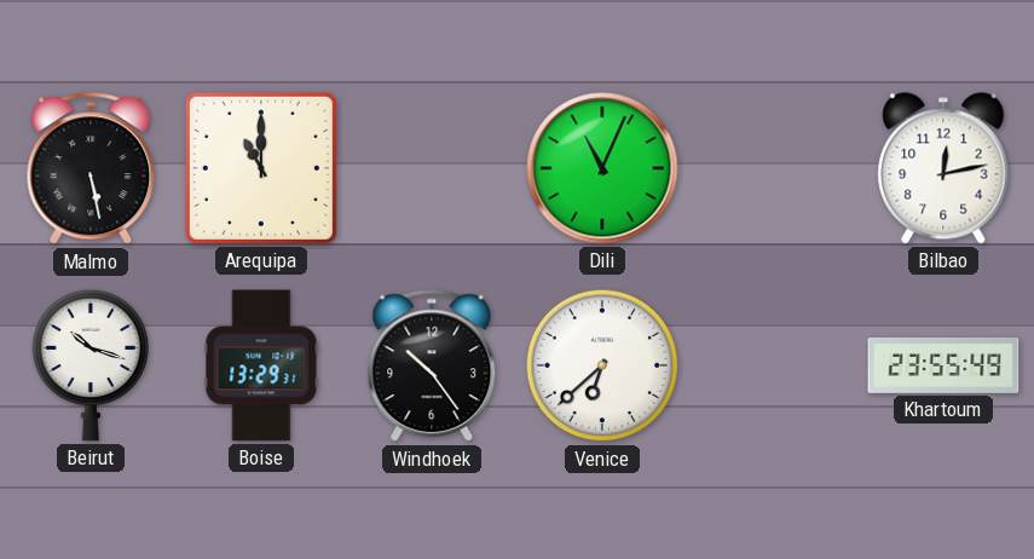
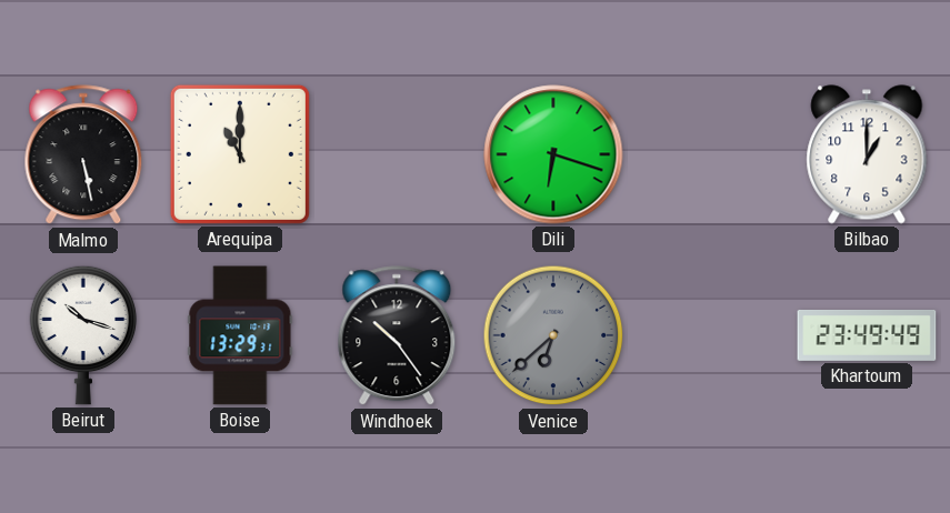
Dili: 11:04 -> 6:18
Bilbao: 12:13 -> 1:00
Venice dial: white -> grey
Khartoum: 23:55 -> 23:49
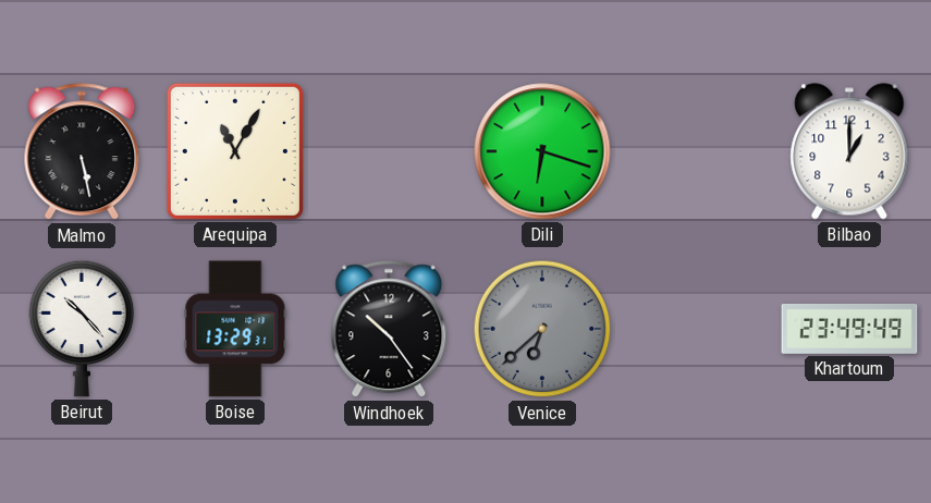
Arequipa: 11:00 -> 11:05
Beirut: 10:18 -> 10:23
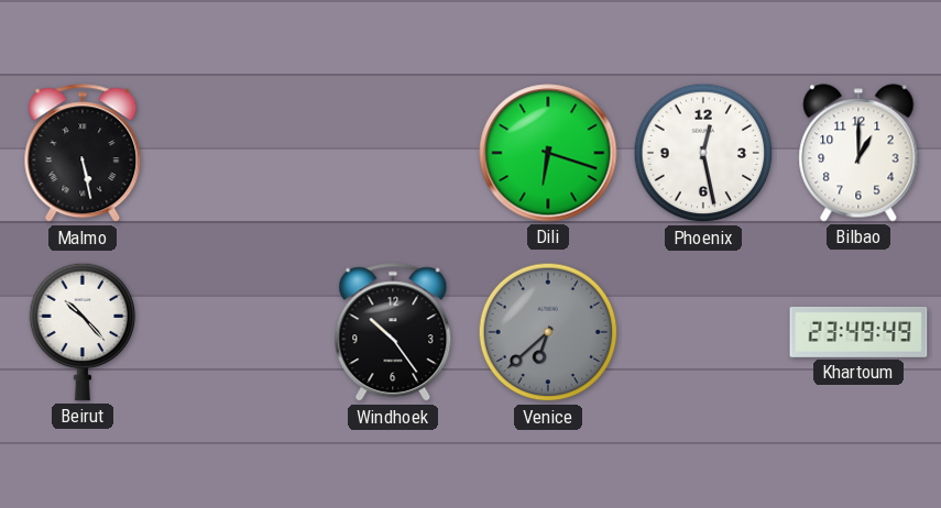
Arequipa: 11:05 -> none
Phoenix: none -> 12:28
Boise: 13:29 -> none
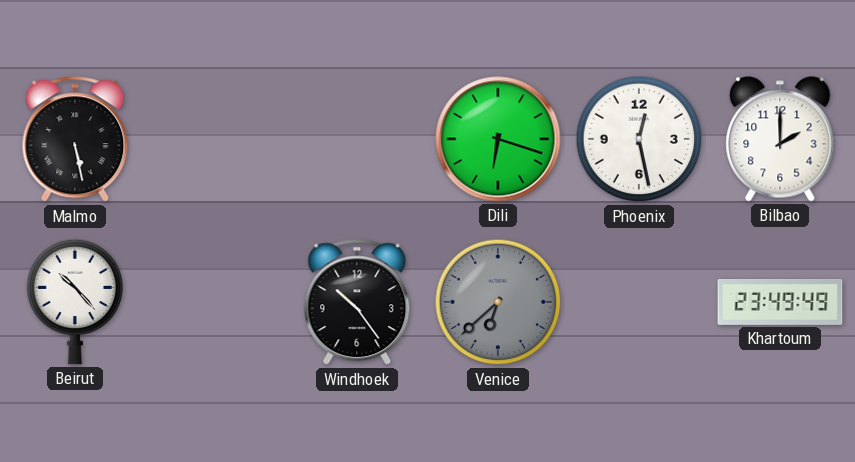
Bilbao: 1:00 -> 2:00
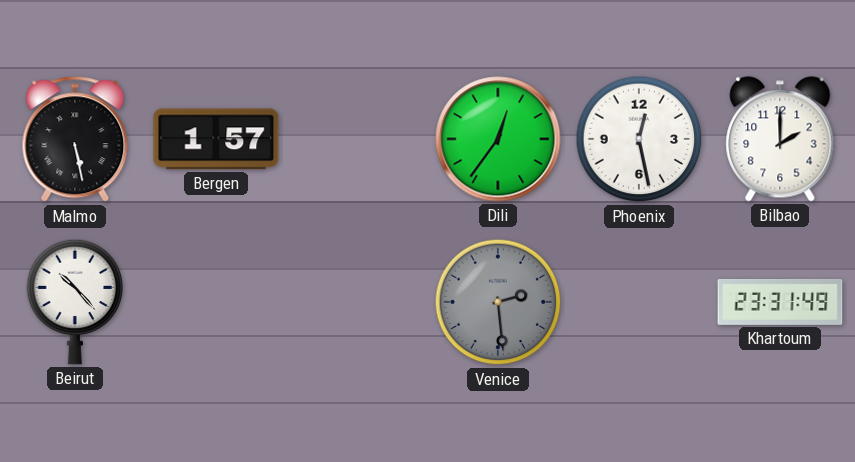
Bergen: none -> 1:57
Dili: 6:18 -> 12:36
Windhoek: 10:24 -> none
Venice: 6:38 -> 2:29
Khartoum: 23:49 -> 23:31
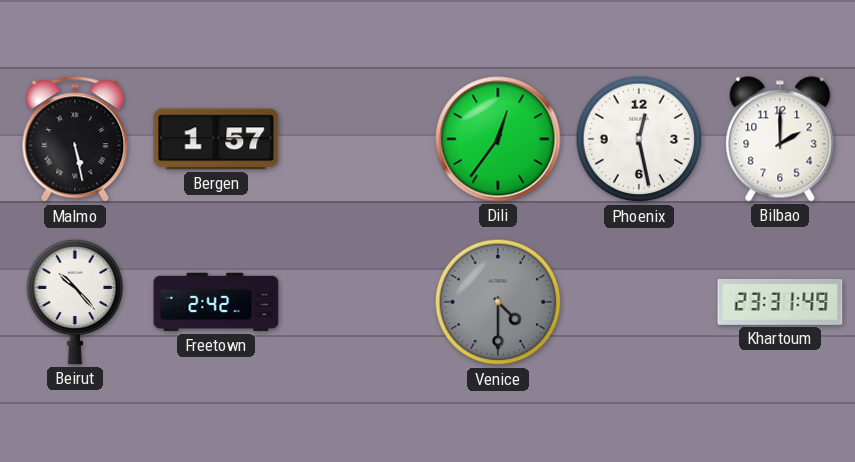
Freetown: none -> 2:42
Venice: 2:29 -> 4:30
